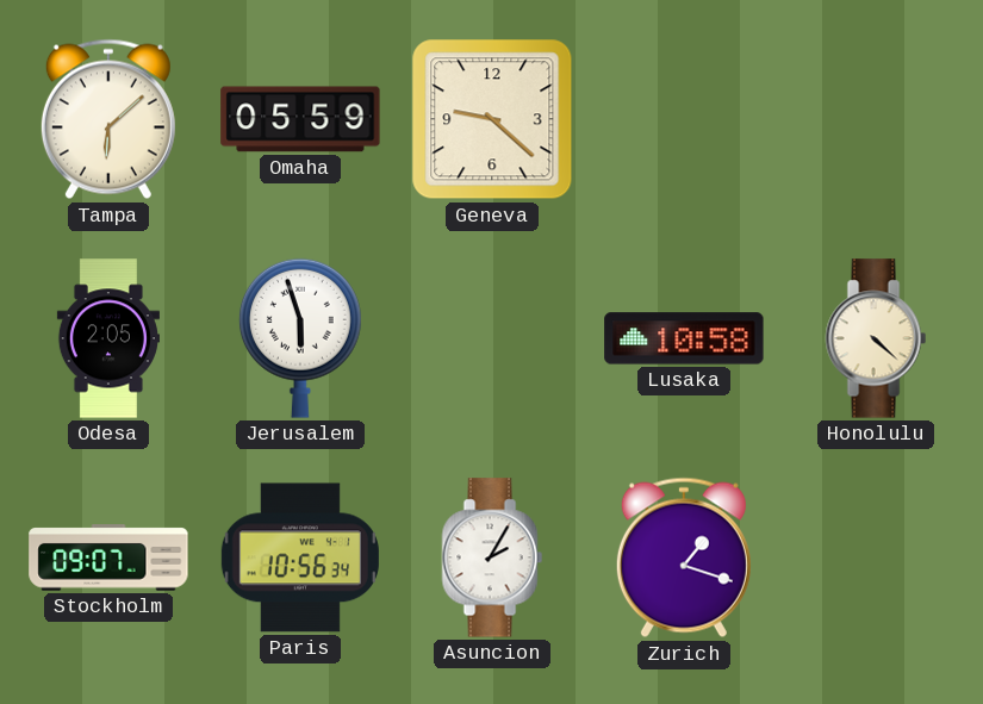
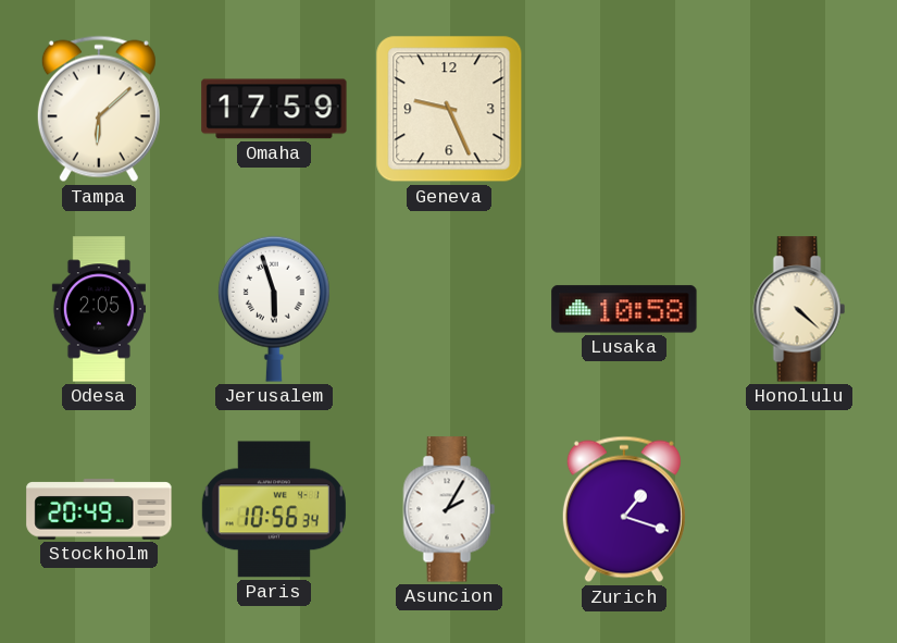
Omaha: 05:59 -> 17:59
Geneva: 9:22 -> 9:26
Stockholm: 09:07 -> 20:49
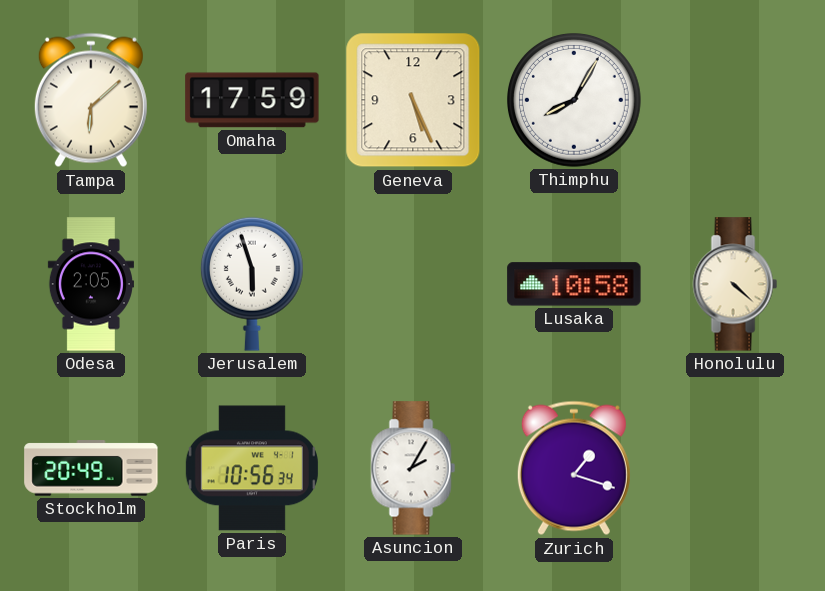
Geneva: 9:26 -> 5:26
Thimphu: none -> 8:05
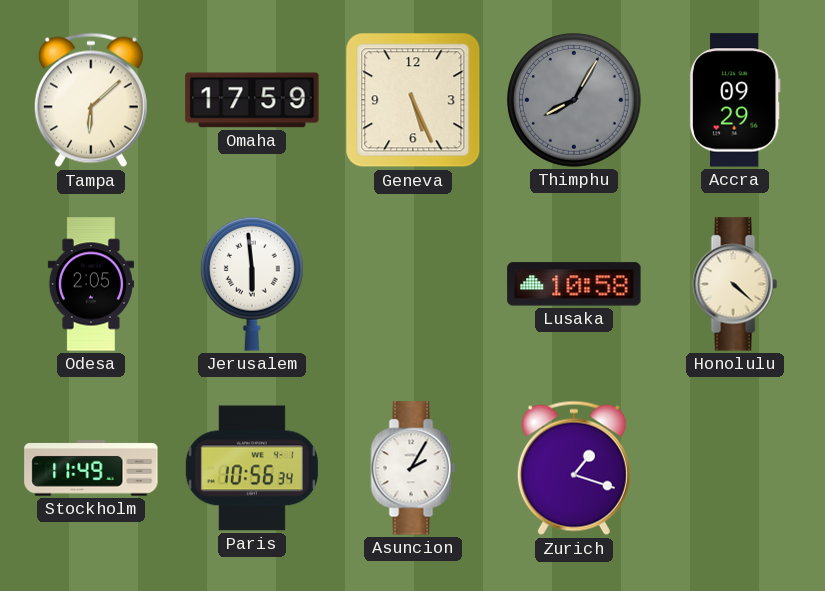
Thimphu dial: white -> grey
Accra: none -> 09:29
Jerusalem: 5:57 -> 5:59
Stockholm: 20:49 -> 11:49
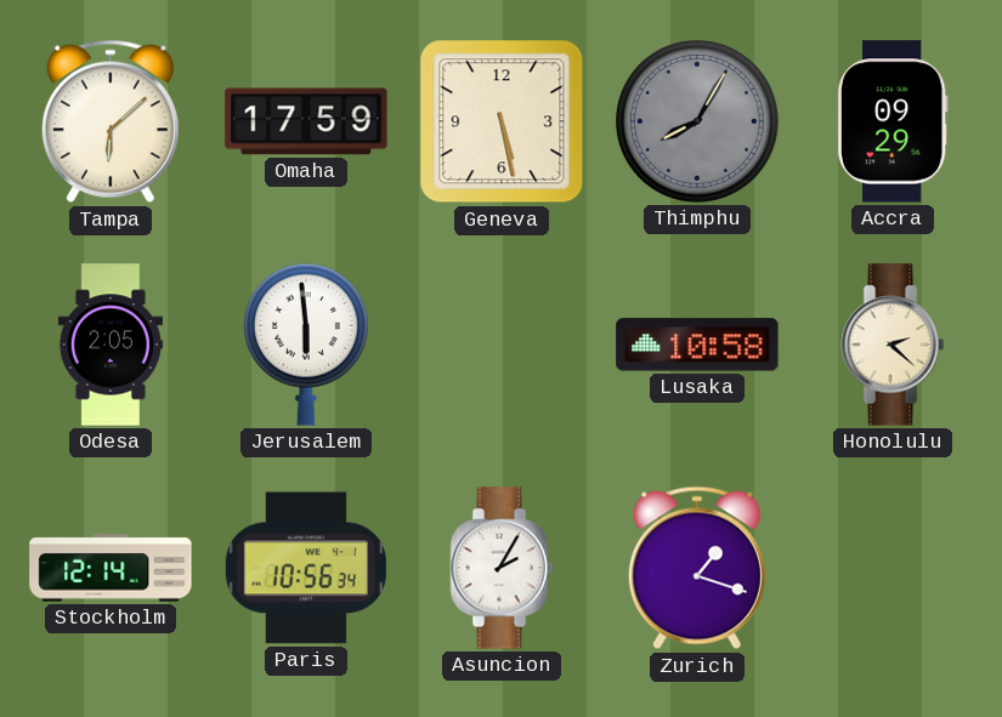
Geneva: 5:26 -> 5:28
Honolulu: 4:22 -> 2:22
Stockholm: 11:49 -> 12:14
